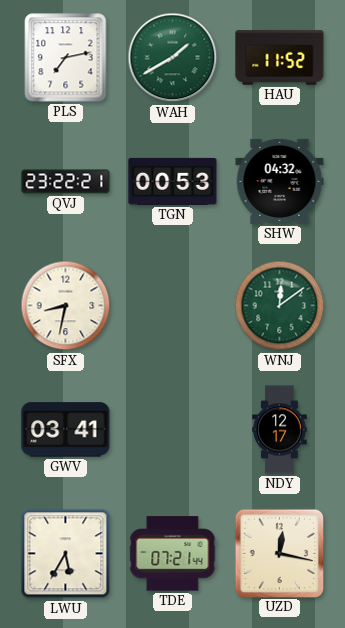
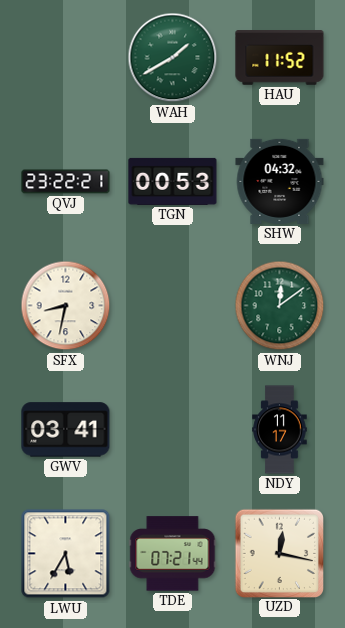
PLS: 7:13 -> none
NDY: 12:17 -> 11:17
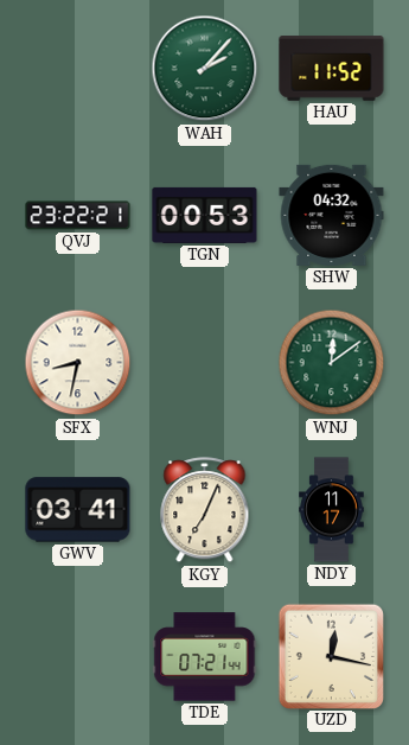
WAH: 1:40 -> 2:07
KGY: none -> 7:04
LWU: 5:35 -> none
